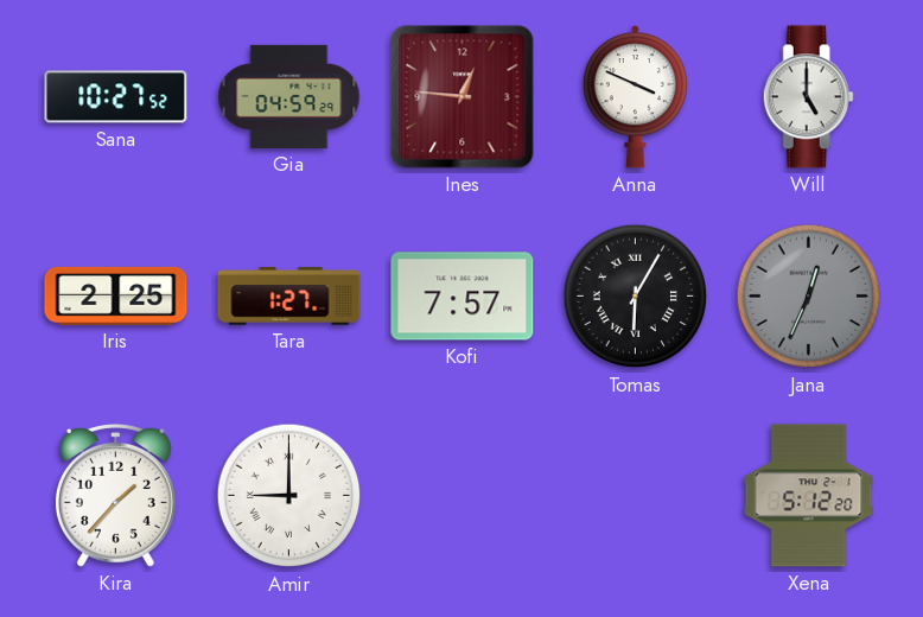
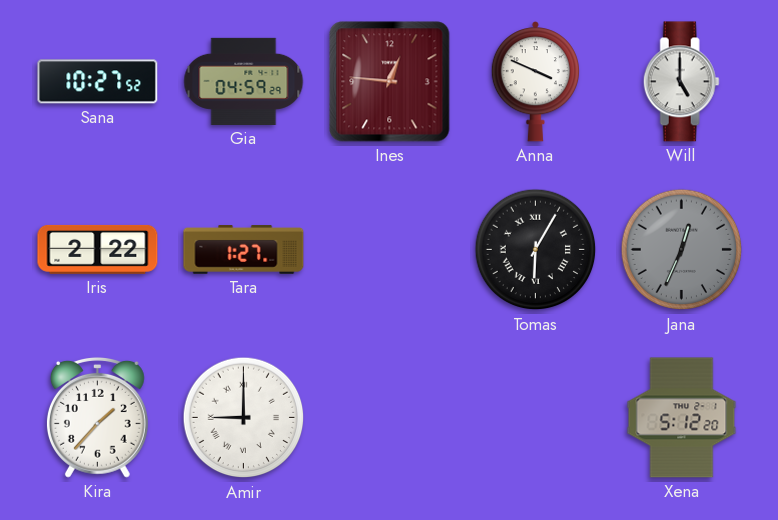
Iris: 2:25 -> 2:22
Kofi: 7:57 -> none
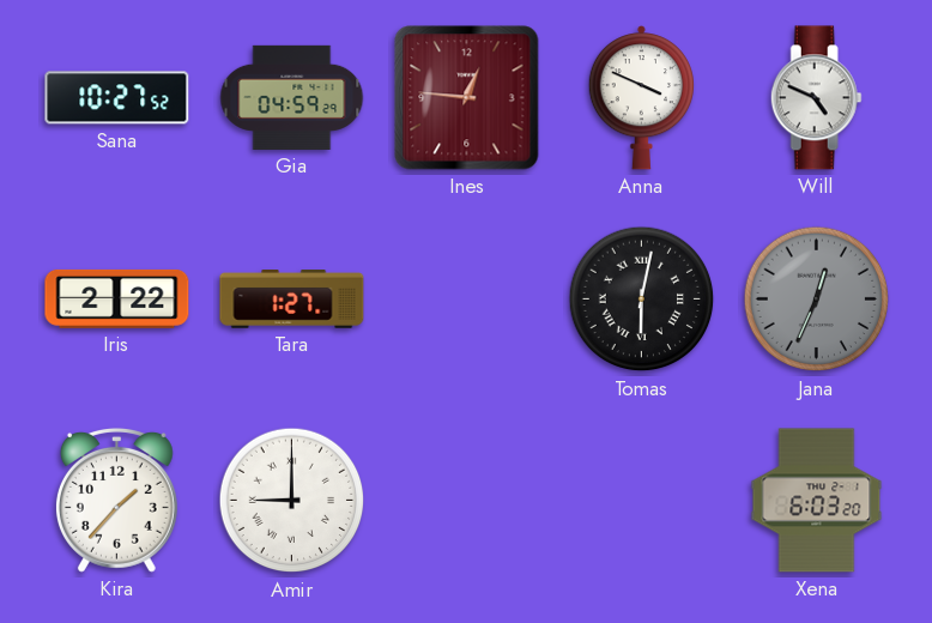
Will: 5:00 -> 4:49
Tomas: 6:05 -> 6:02
Xena: 5:12 -> 6:03
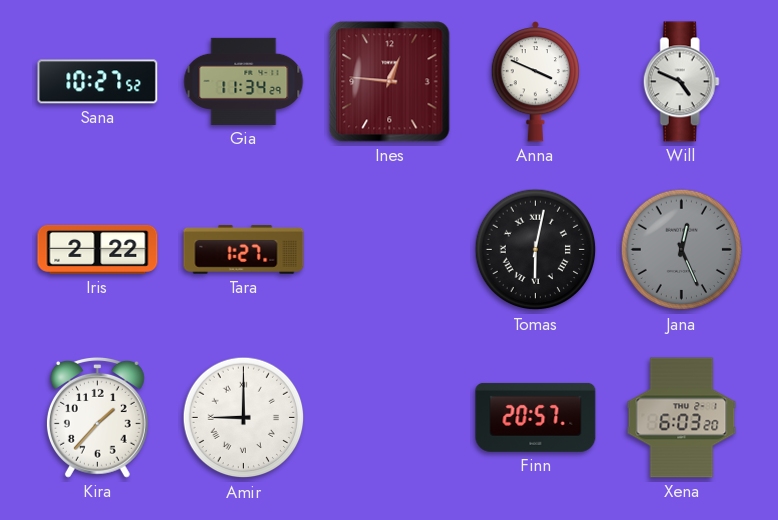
Gia: 04:59 -> 11:34
Jana: 12:34 -> 12:26
Finn: none -> 20:57
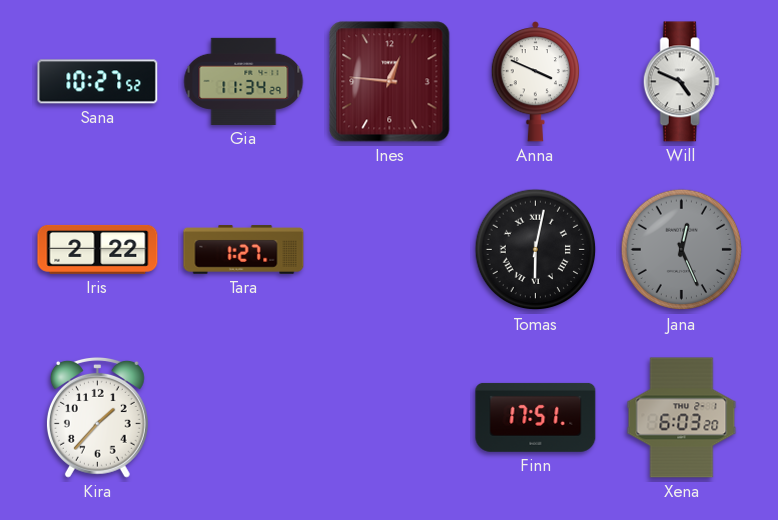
Amir: 9:00 -> none
Finn: 20:57 -> 17:51
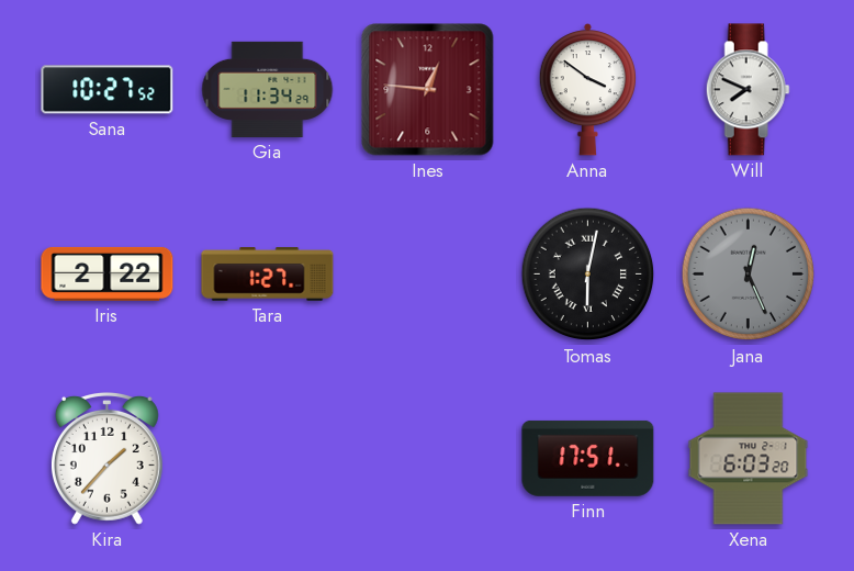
Anna: 3:49 -> 3:51
Will: 4:49 -> 7:49
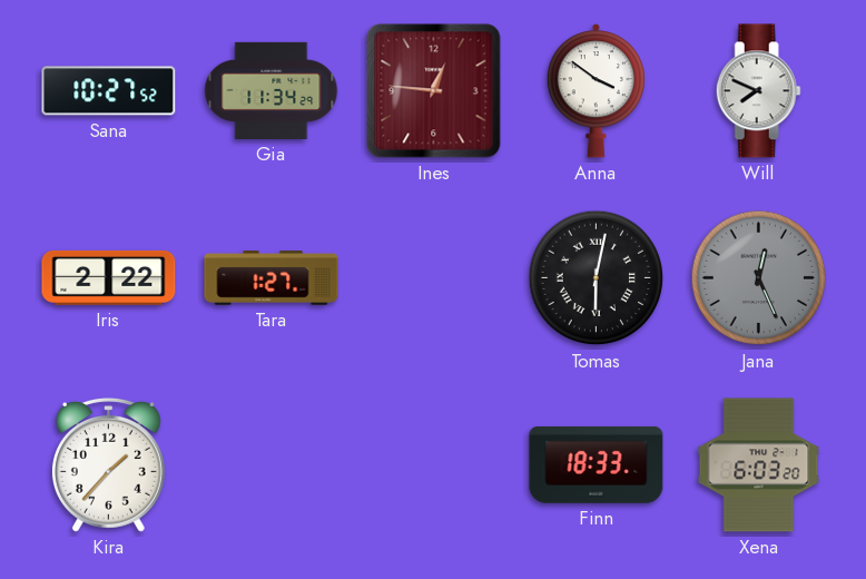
Finn: 17:51 -> 18:33
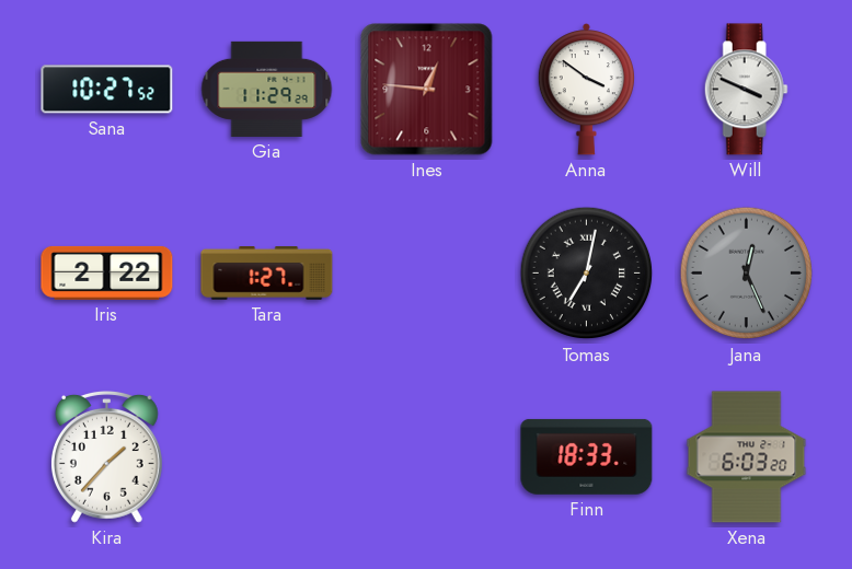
Gia: 11:34 -> 11:29
Will: 7:49 -> 3:49
Tomas: 6:02 -> 7:02
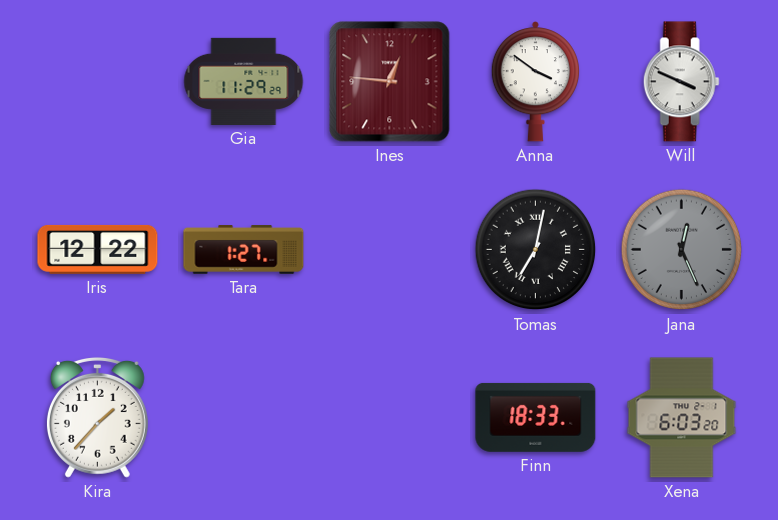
Sana: 10:27 -> none
Iris: 2:22 -> 12:22
